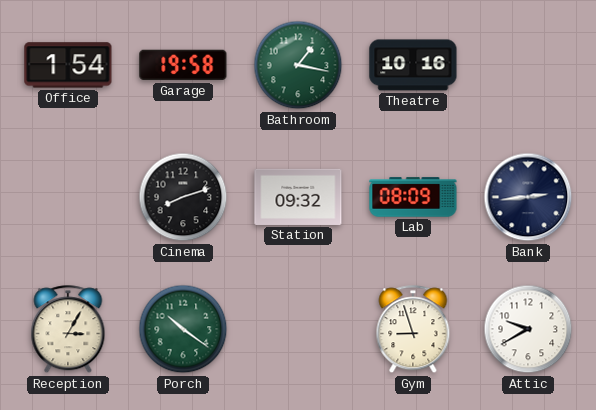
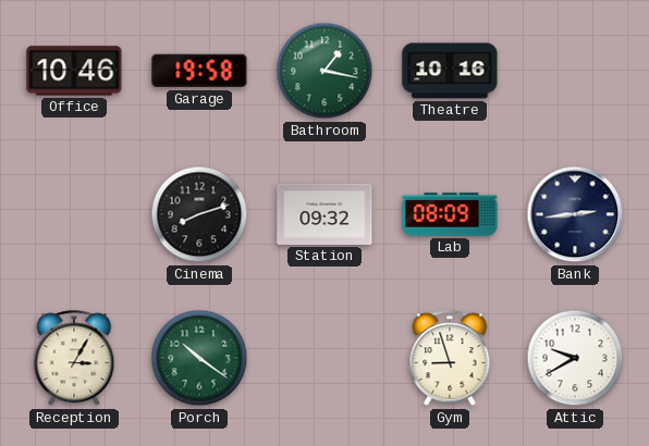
Office: 1:54 -> 10:46
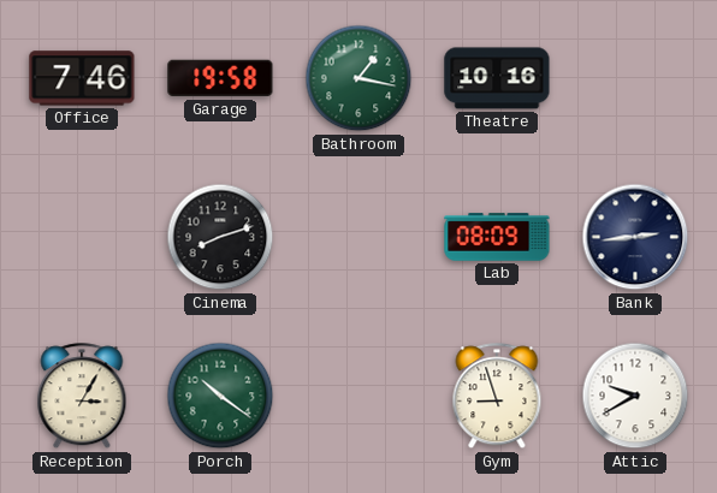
Office: 10:46 -> 7:46
Station: 09:32 -> none
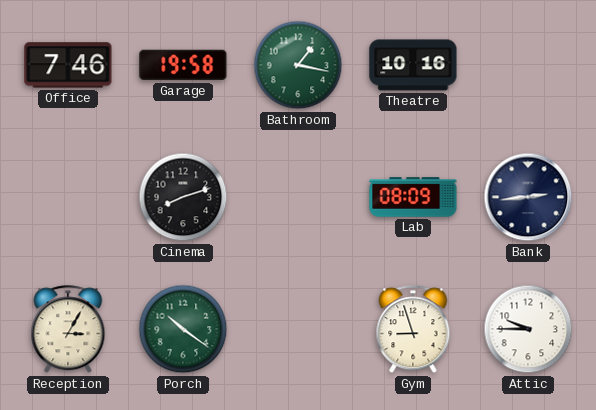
Attic: 9:40 -> 9:45
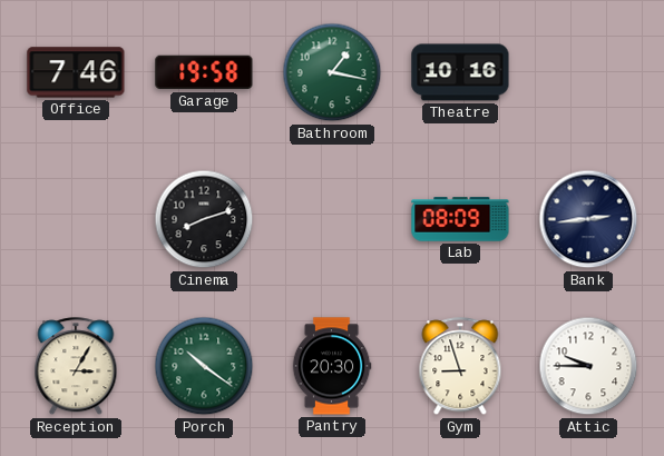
Pantry: none -> 20:30
